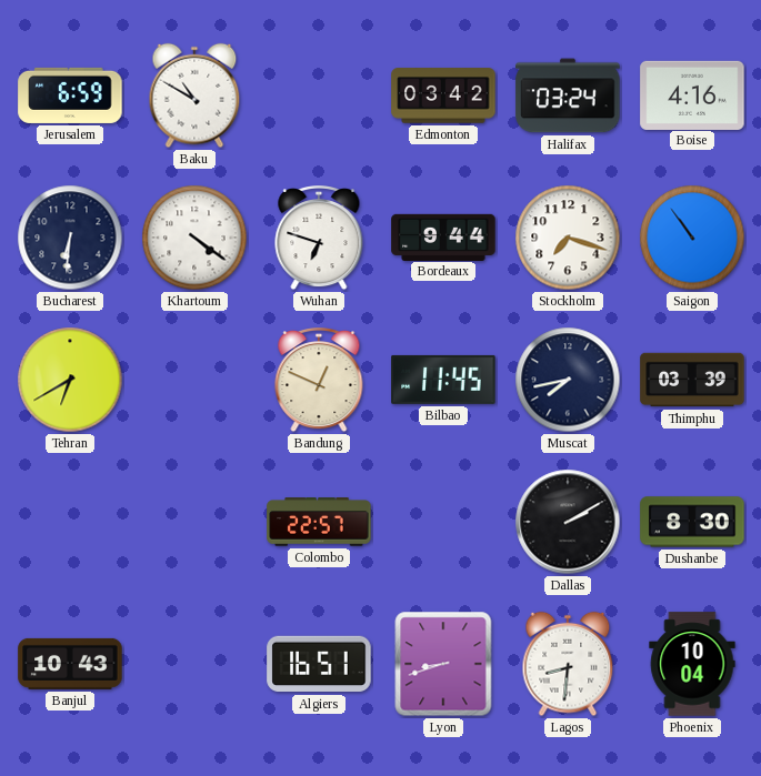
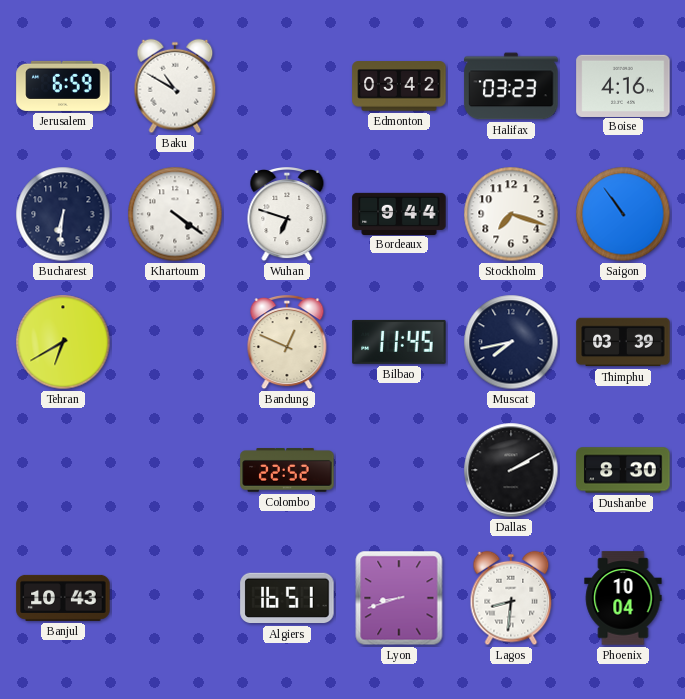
Halifax: 03:24 -> 03:23
Colombo: 22:57 -> 22:52
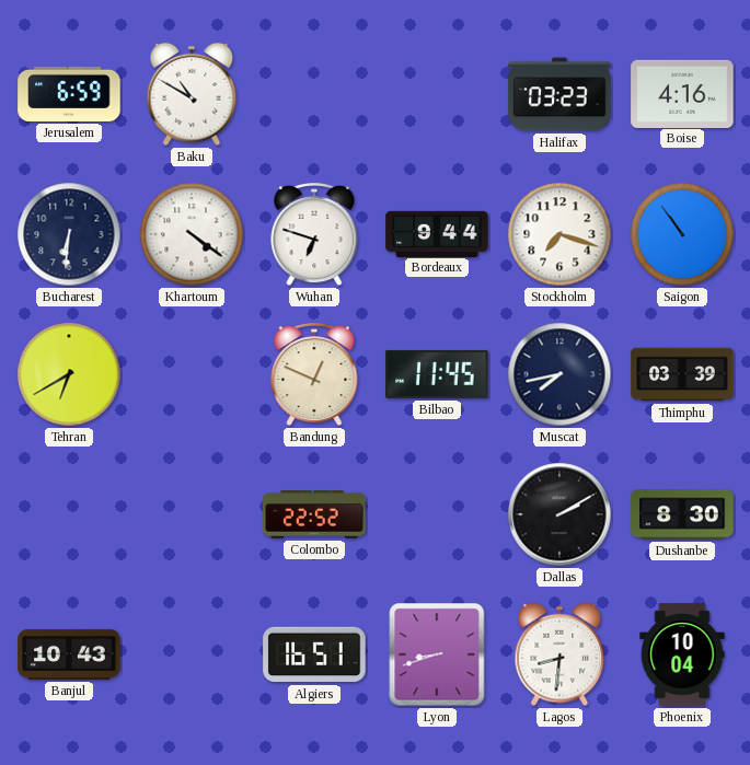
Edmonton: 03:42 -> none
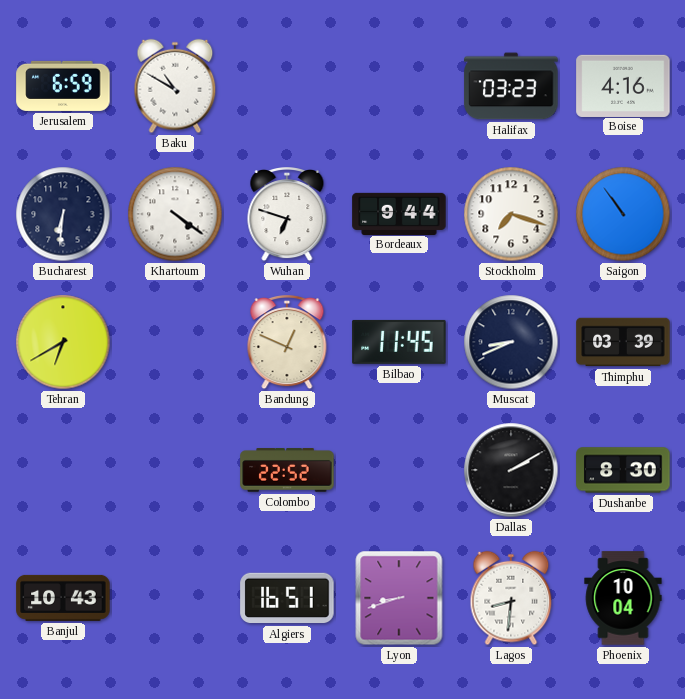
Muscat: 7:43 -> 8:41
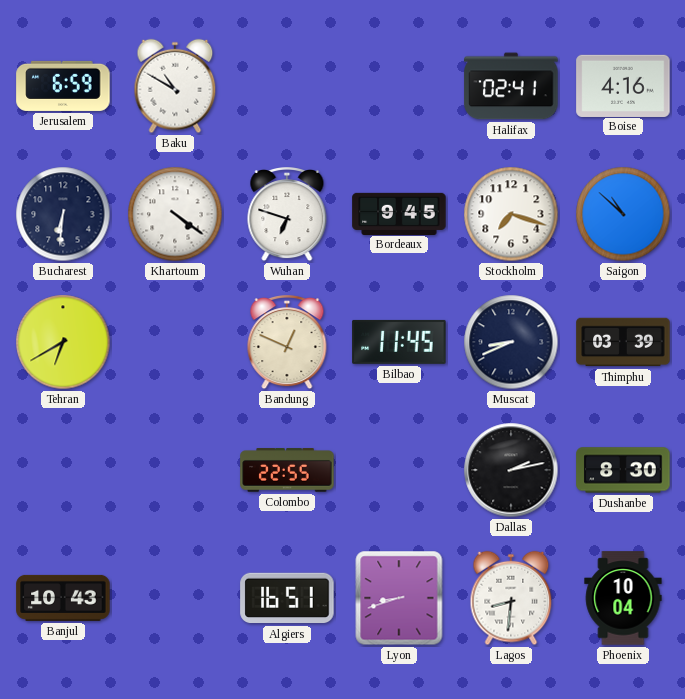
Halifax: 03:23 -> 02:41
Bordeaux: 9:44 -> 9:45
Saigon: 10:54 -> 10:52
Colombo: 22:52 -> 22:55
Dallas: 2:10 -> 2:13
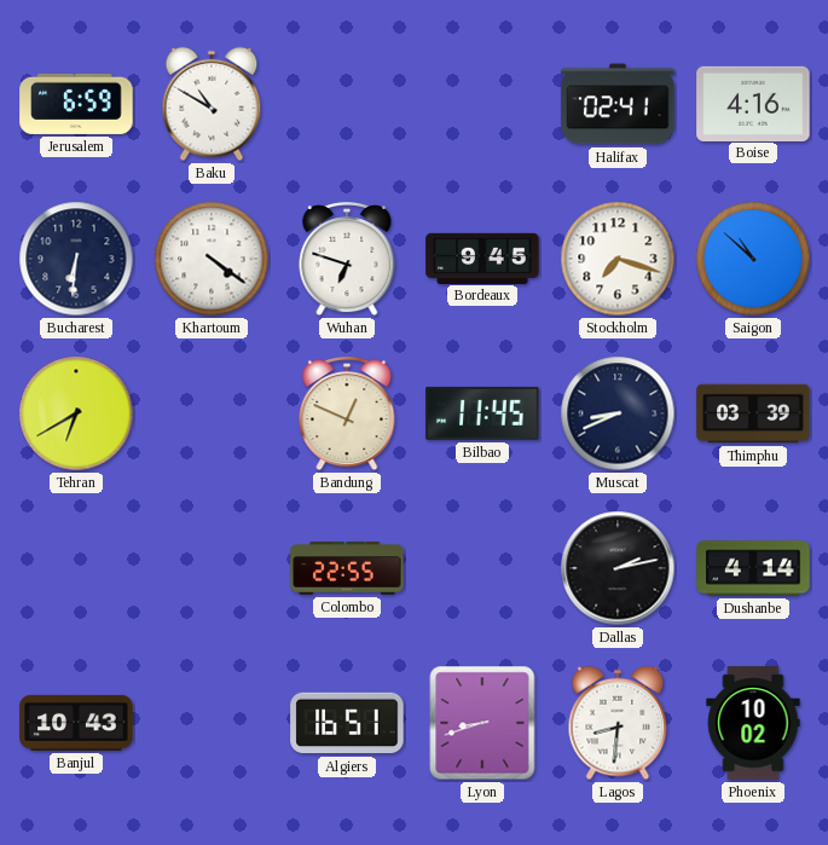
Dushanbe: 8:30 -> 4:14
Phoenix: 10:04 -> 10:02
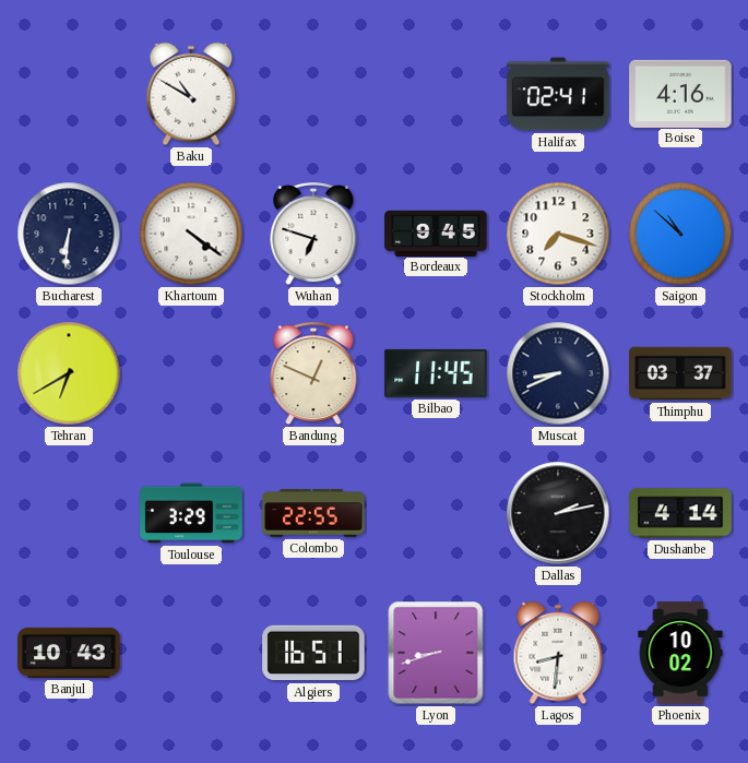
Jerusalem: 6:59 -> none
Thimphu: 03:39 -> 03:37
Toulouse: none -> 3:29
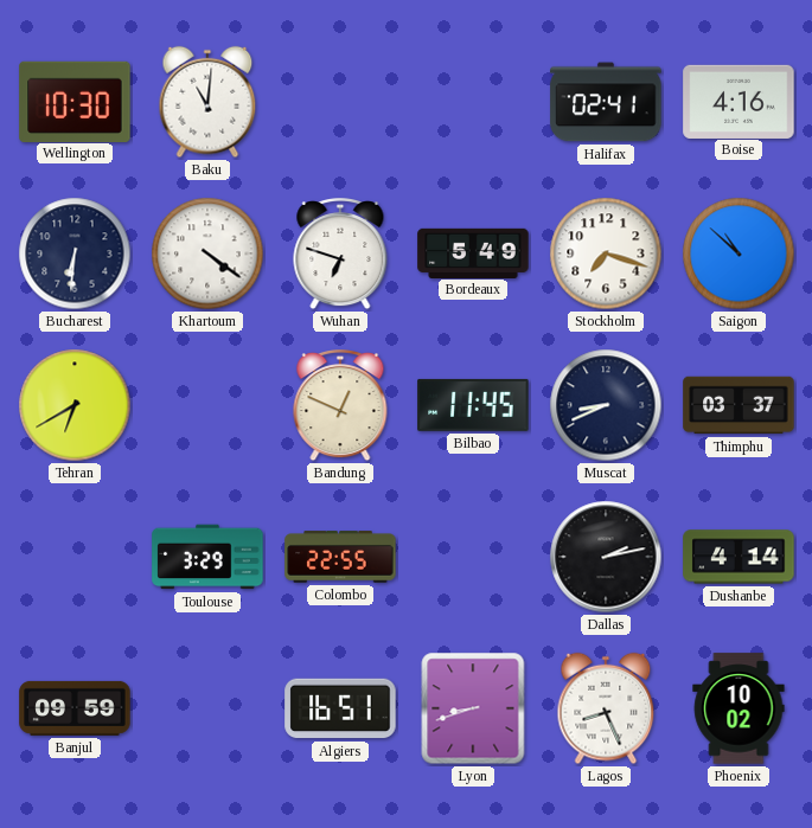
Wellington: none -> 10:30
Baku: 10:50 -> 11:01
Bordeaux: 9:45 -> 5:49
Banjul: 10:43 -> 09:59
Lagos: 8:31 -> 8:26
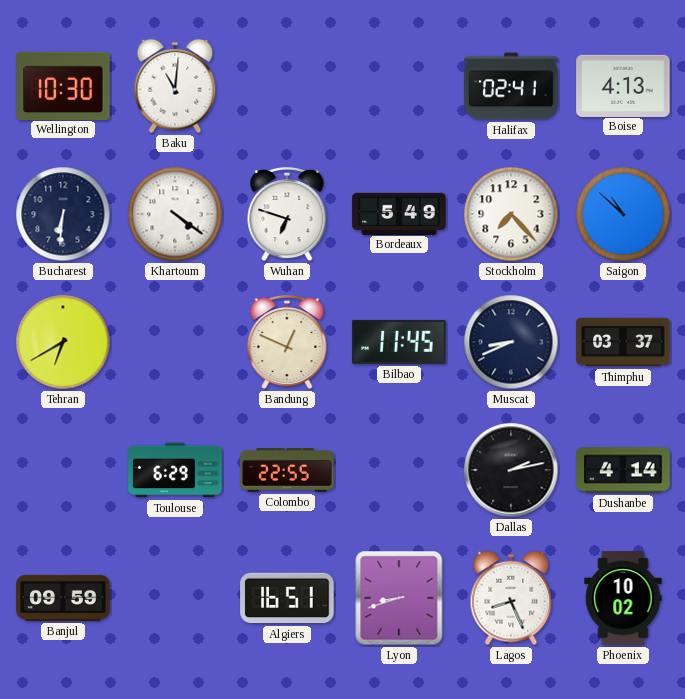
Boise: 4:16 -> 4:13
Stockholm: 7:18 -> 7:23
Toulouse: 3:29 -> 6:29
